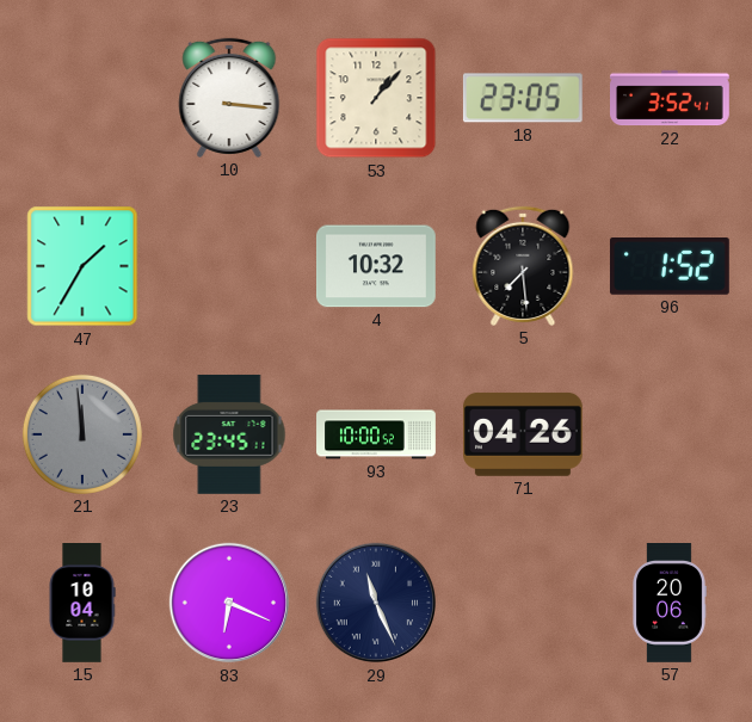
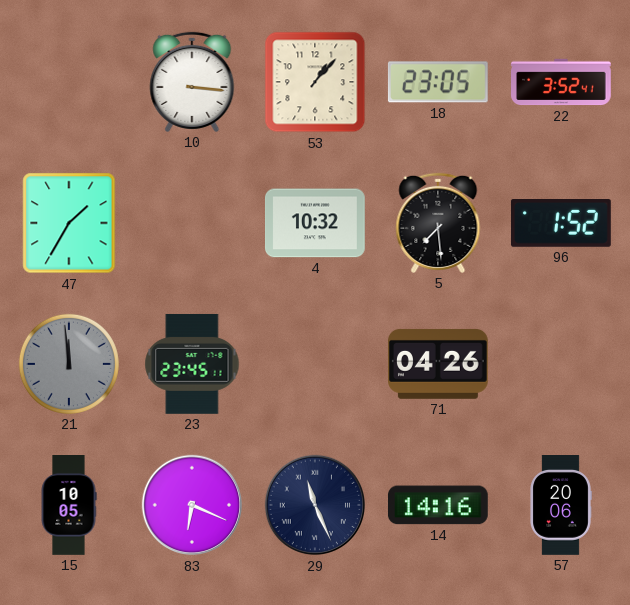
93: 10:00 -> none
15: 10:04 -> 10:05
14: none -> 14:16
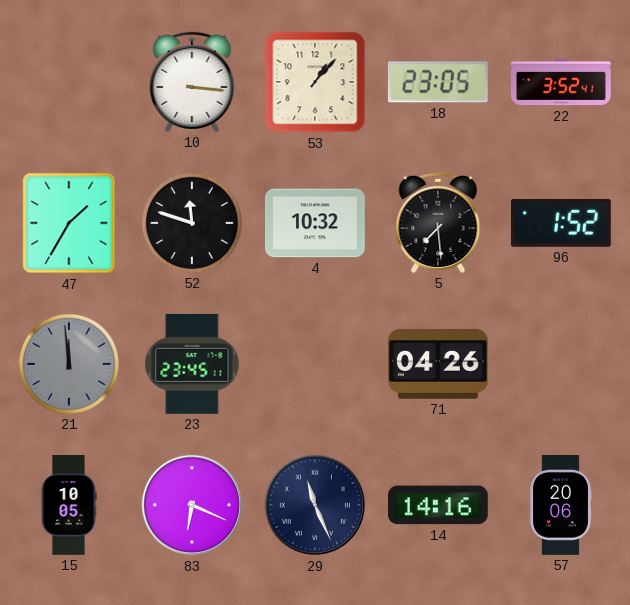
52: none -> 11:48
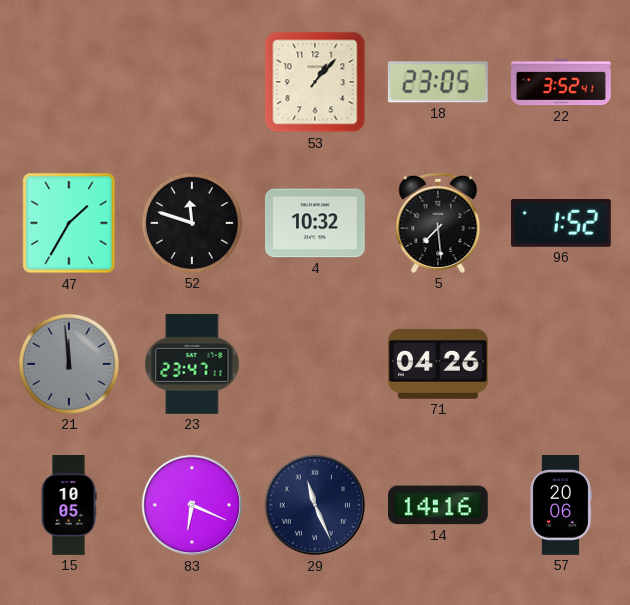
10: 3:16 -> none
23: 23:45 -> 23:47
